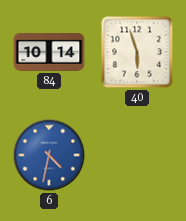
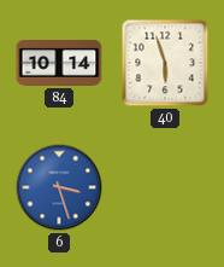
6: 4:32 -> 3:27
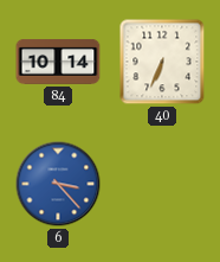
40: 5:57 -> 6:34
6: 3:27 -> 3:23
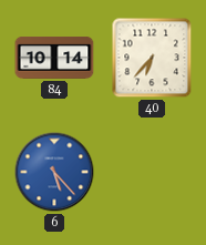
40: 6:34 -> 6:37
6: 3:23 -> 5:23
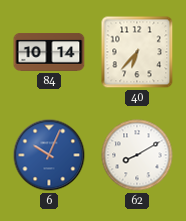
6: 5:23 -> 10:04
62: none -> 8:10
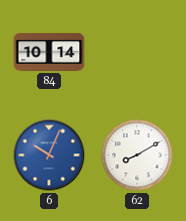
40: 6:37 -> none
